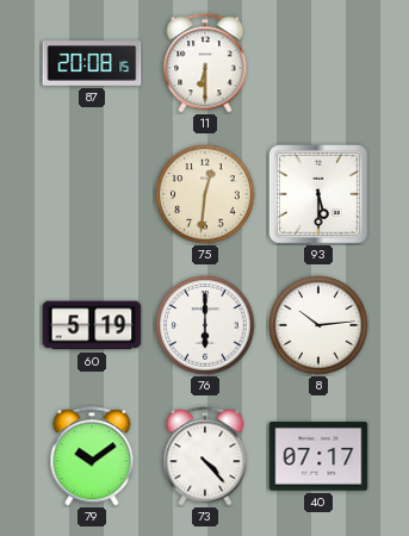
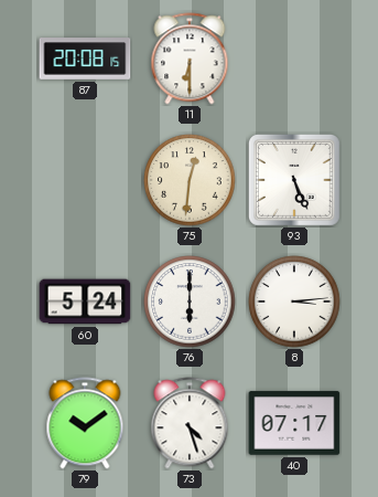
93: 5:30 -> 5:26
60: 5:19 -> 5:24
8: 10:14 -> 3:14
73: 4:23 -> 4:27
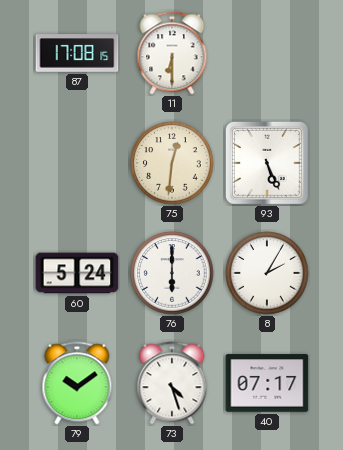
87: 20:08 -> 17:08
8: 3:14 -> 2:05
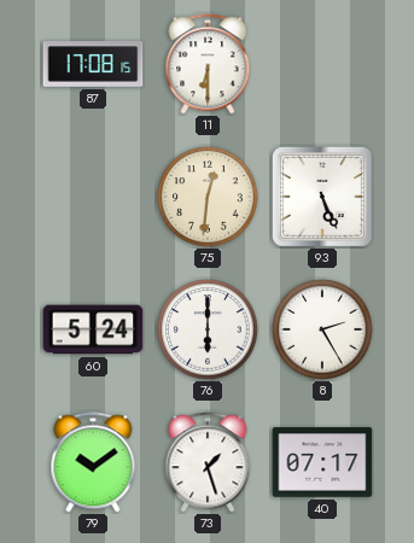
8: 2:05 -> 2:25
73: 4:27 -> 1:27
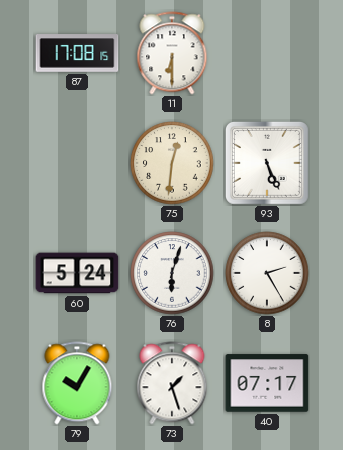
76: 6:00 -> 6:03
79: 10:09 -> 10:05
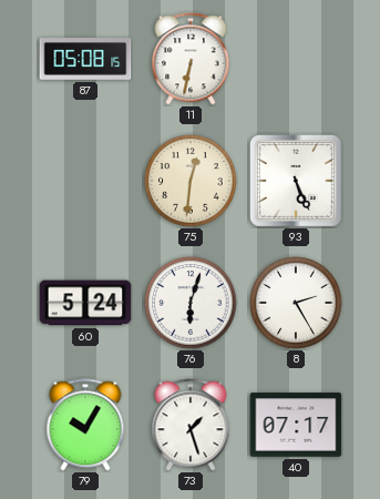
87: 17:08 -> 05:08
11: 6:30 -> 6:32
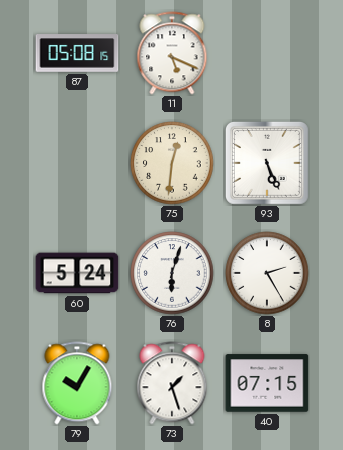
11: 6:32 -> 5:19
40: 07:17 -> 07:15
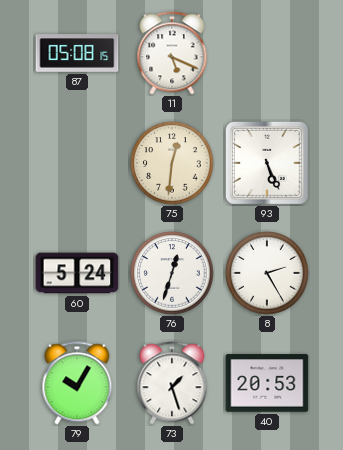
76: 6:03 -> 12:33
40: 07:15 -> 20:53
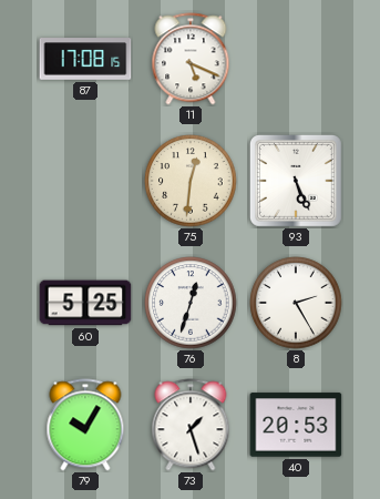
87: 05:08 -> 17:08
60: 5:24 -> 5:25
